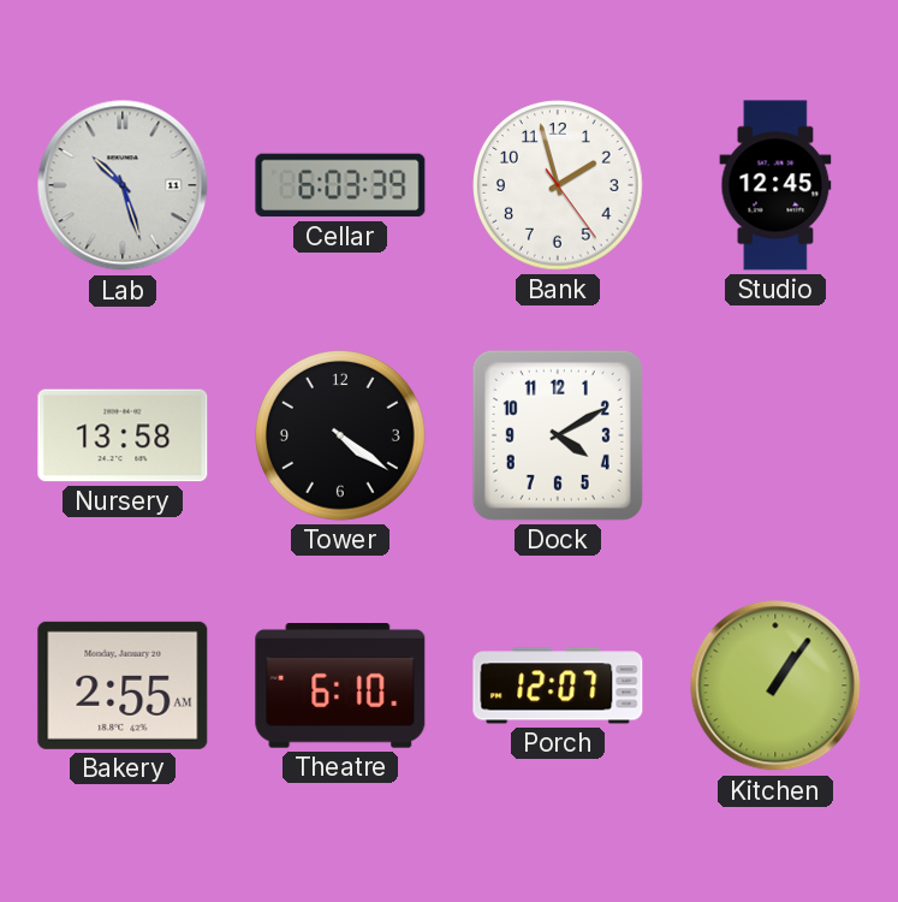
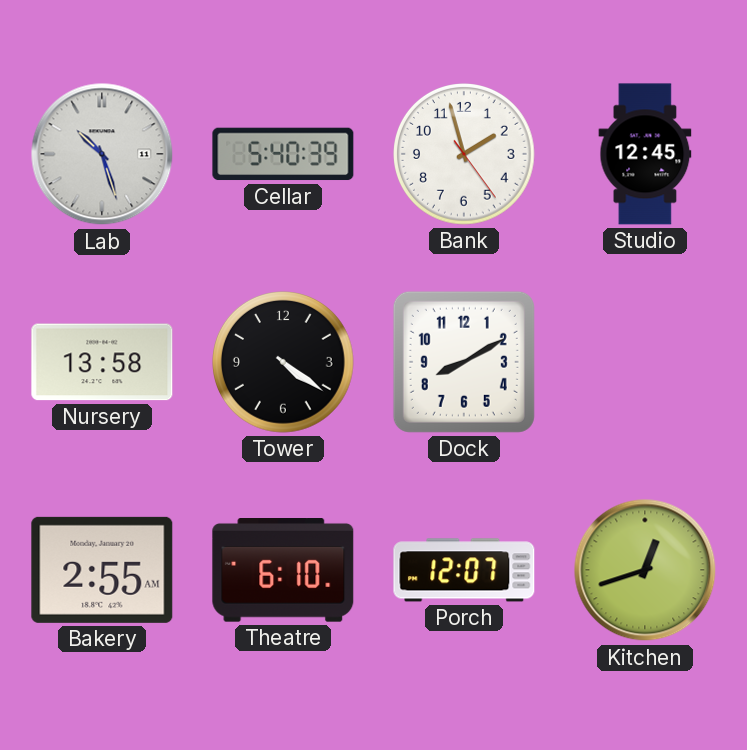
Cellar: 6:03 -> 5:40
Dock: 4:10 -> 8:10
Kitchen: 1:06 -> 12:42
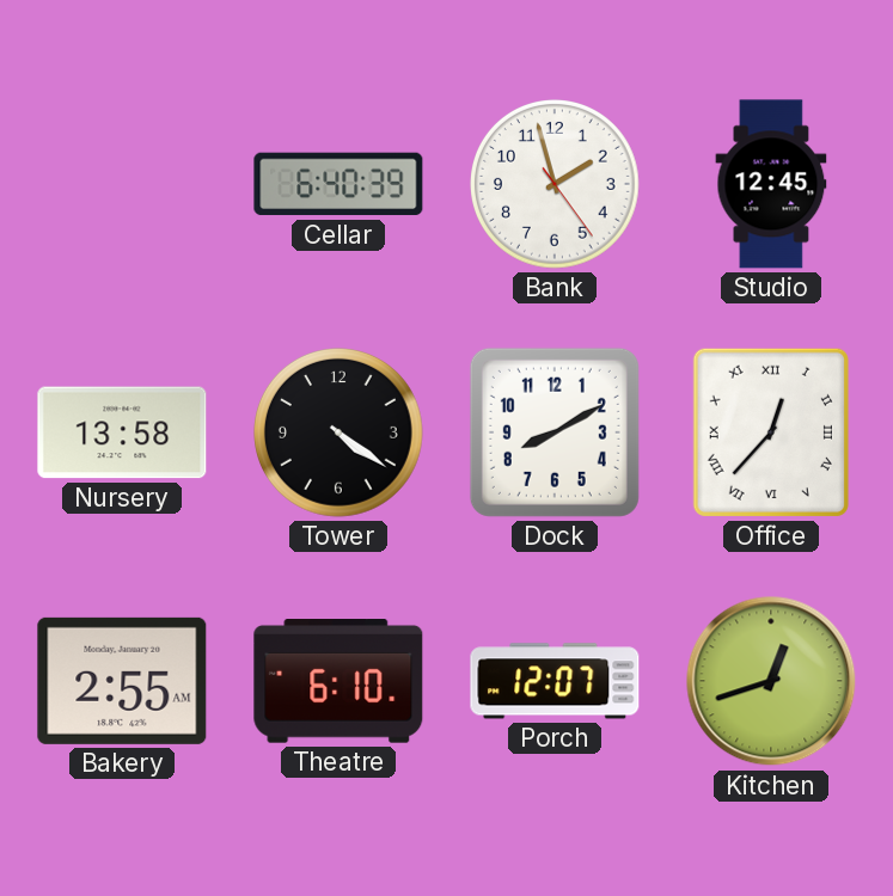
Lab: 10:27 -> none
Cellar: 5:40 -> 6:40
Office: none -> 12:37
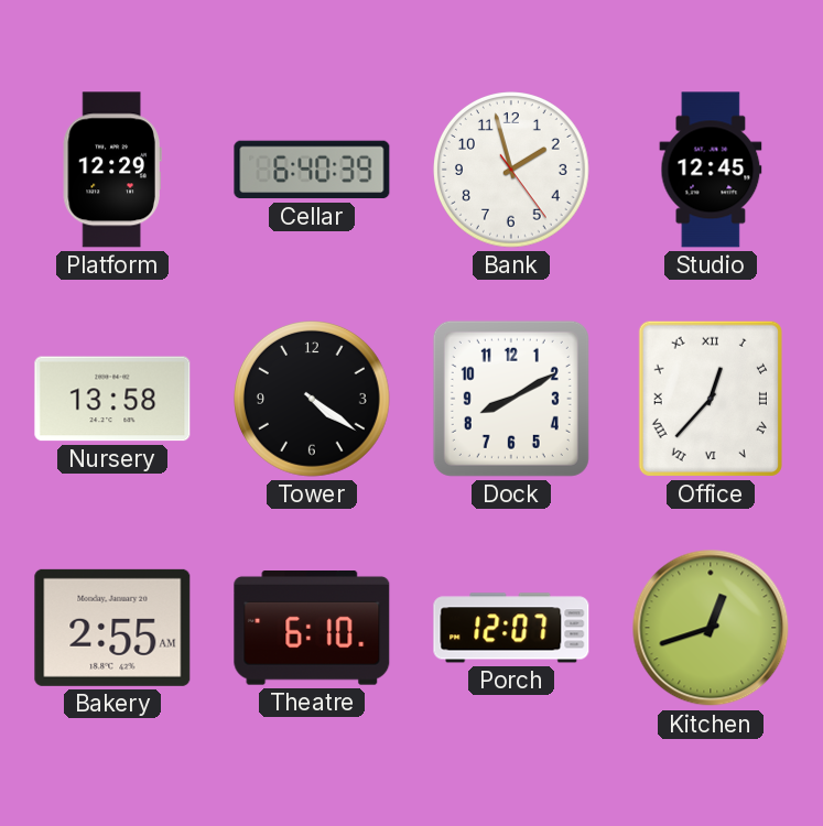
Platform: none -> 12:29
